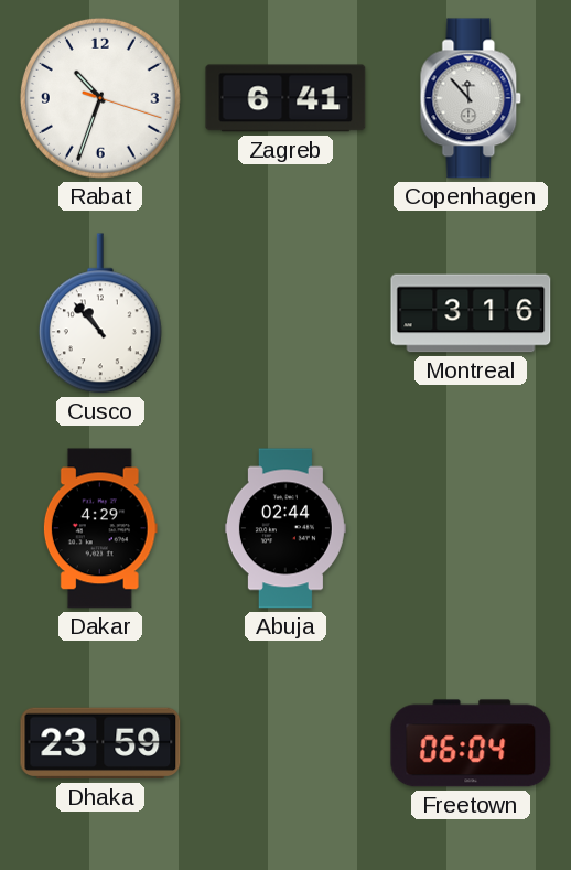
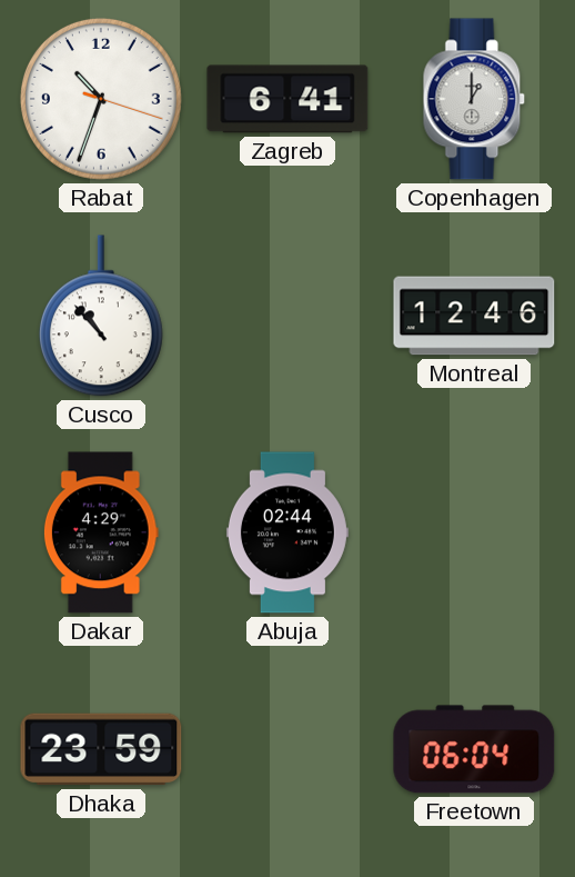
Copenhagen: 11:53 -> 1:00
Montreal: 3:16 -> 12:46
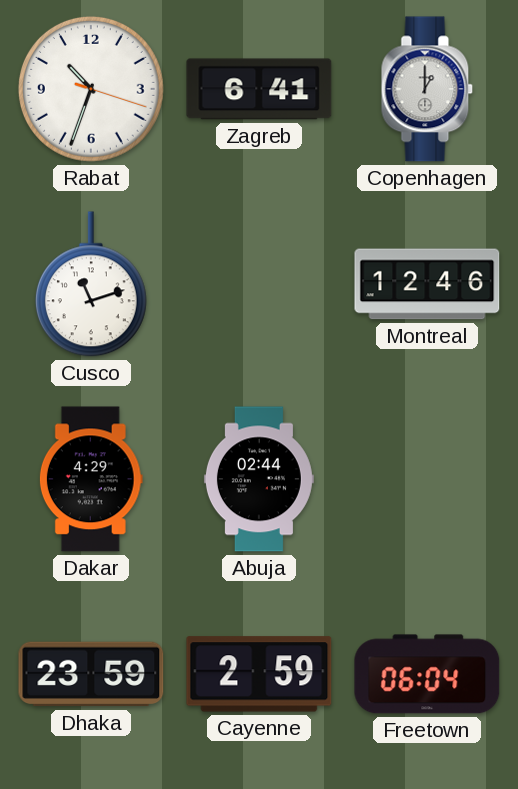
Cusco: 10:53 -> 11:12
Cayenne: none -> 2:59
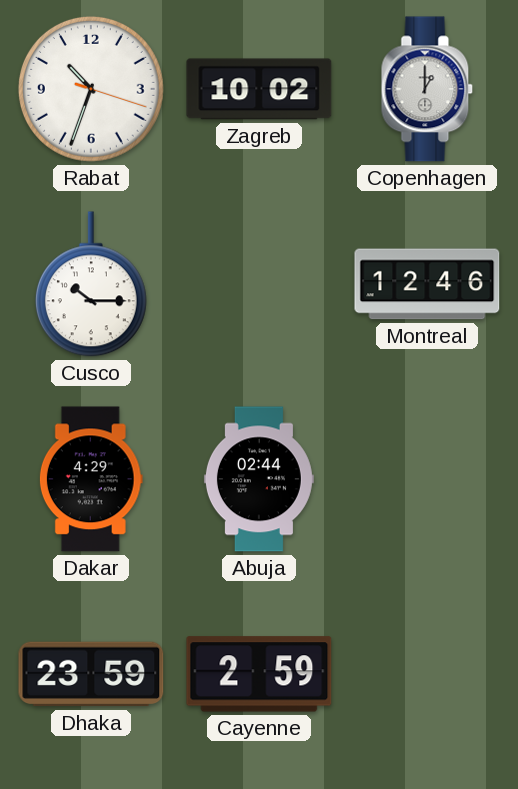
Zagreb: 6:41 -> 10:02
Cusco: 11:12 -> 10:15
Freetown: 06:04 -> none
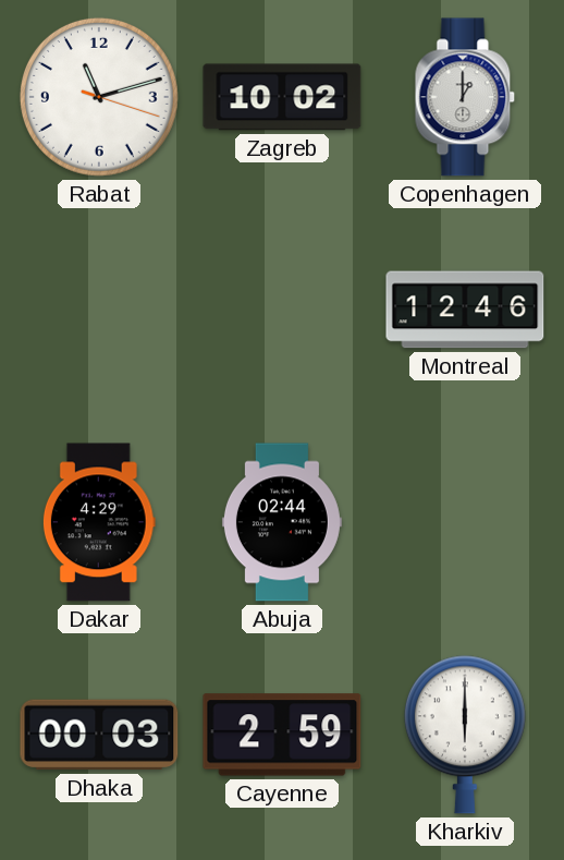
Rabat: 10:33 -> 11:12
Cusco: 10:15 -> none
Dhaka: 23:59 -> 00:03
Kharkiv: none -> 6:00
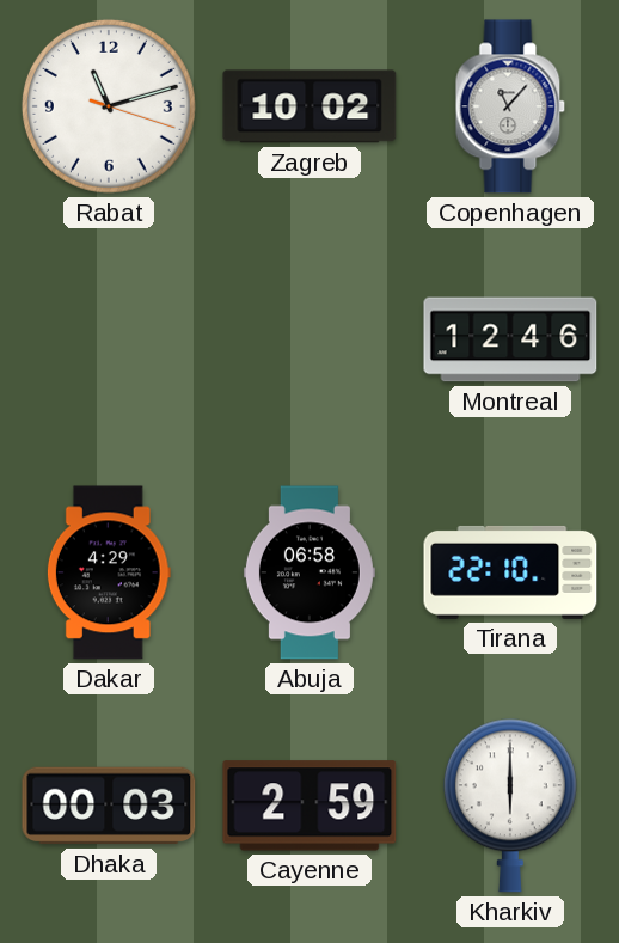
Copenhagen: 1:00 -> 11:07
Abuja: 02:44 -> 06:58
Tirana: none -> 22:10
